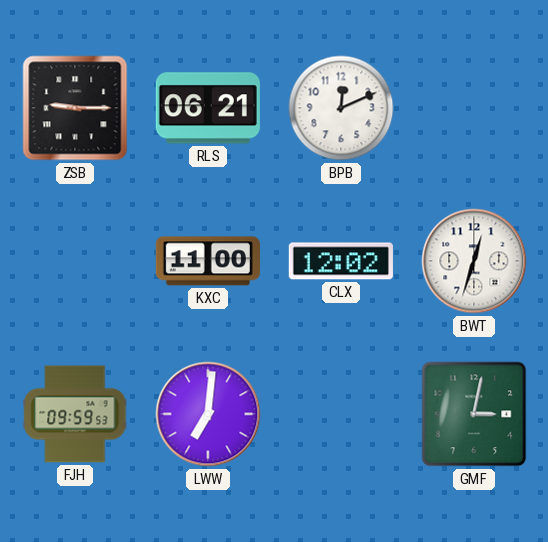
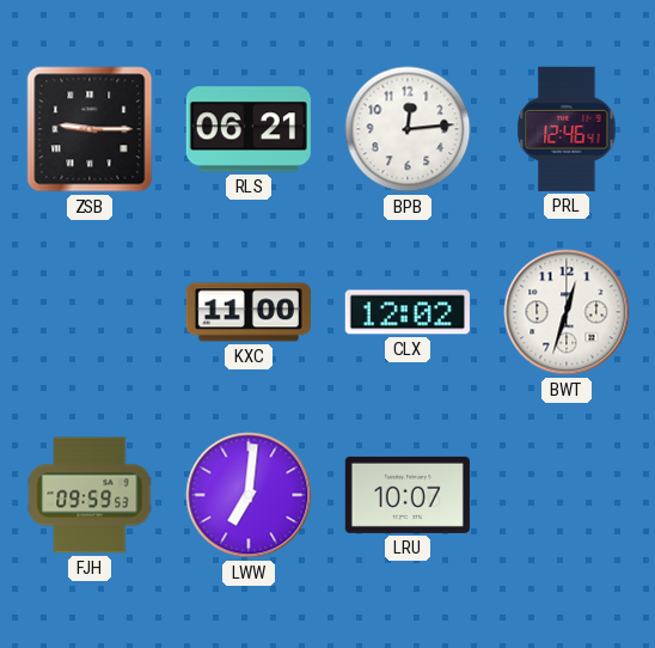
BPB: 12:11 -> 12:14
PRL: none -> 12:46
LRU: none -> 10:07
GMF: 3:02 -> none
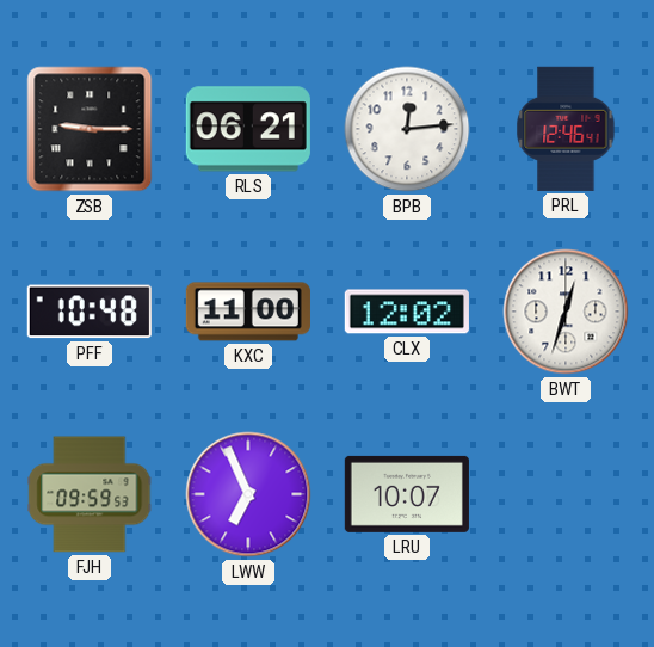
PFF: none -> 10:48
LWW: 7:01 -> 6:56
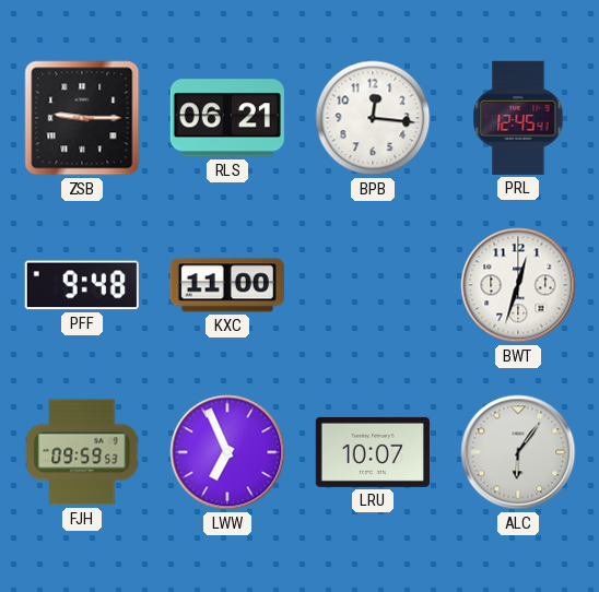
BPB: 12:14 -> 12:16
PRL: 12:46 -> 12:45
PFF: 10:48 -> 9:48
CLX: 12:02 -> none
ALC: none -> 6:06
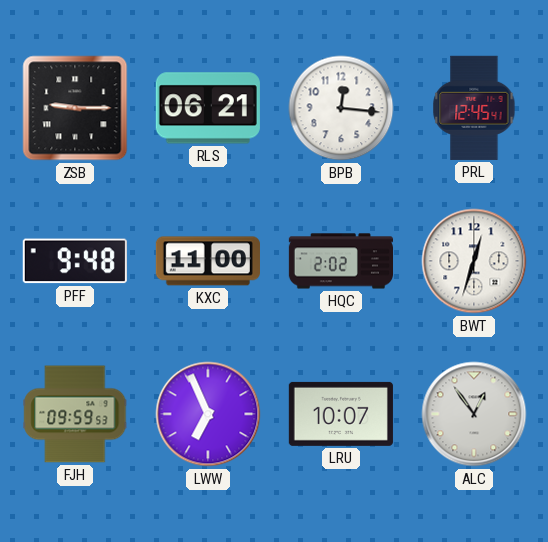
HQC: none -> 2:02
ALC: 6:06 -> 12:54
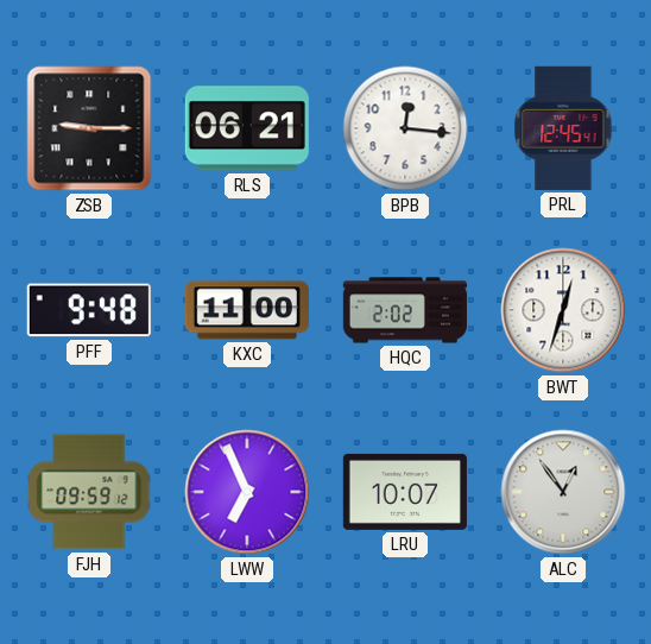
FJH: 09:59:53 -> 09:59:12
